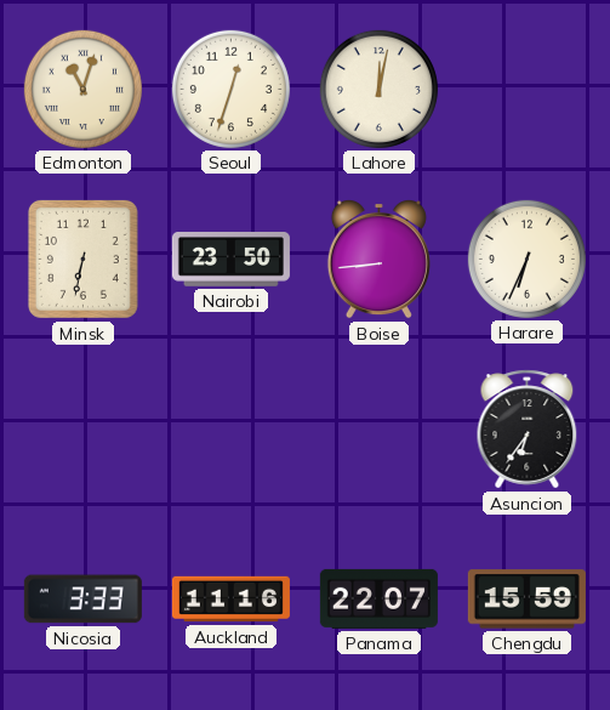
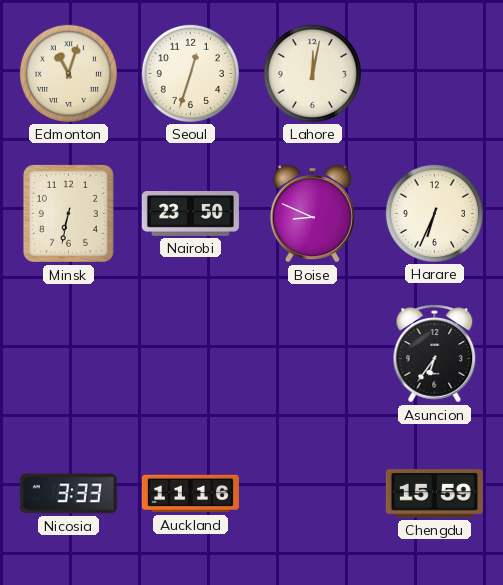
Boise: 8:44 -> 8:49
Panama: 22:07 -> none
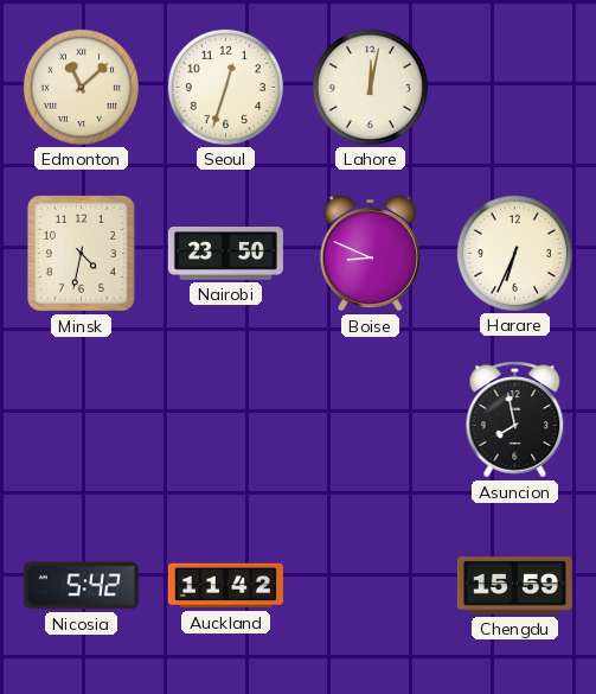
Edmonton: 11:03 -> 11:08
Minsk: 6:32 -> 4:32
Asuncion: 6:36 -> 7:58
Nicosia: 3:33 -> 5:42
Auckland: 11:16 -> 11:42
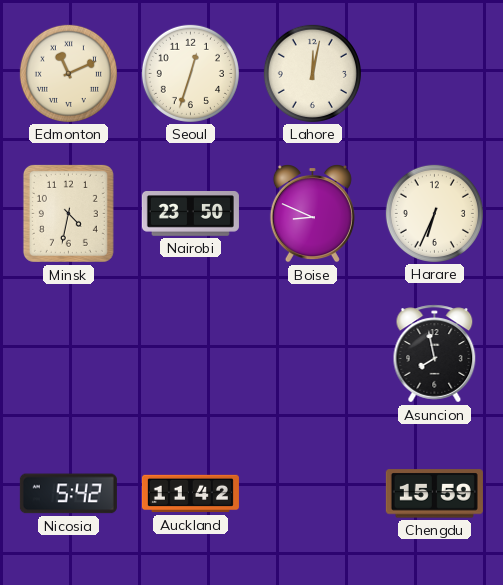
Edmonton: 11:08 -> 11:11
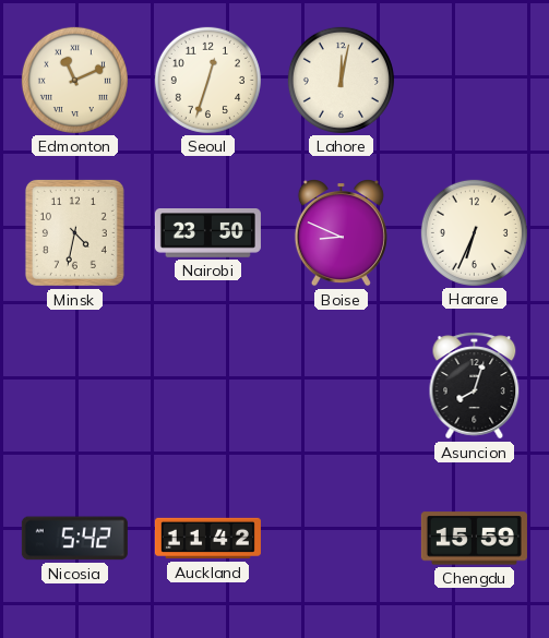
Asuncion: 7:58 -> 8:03
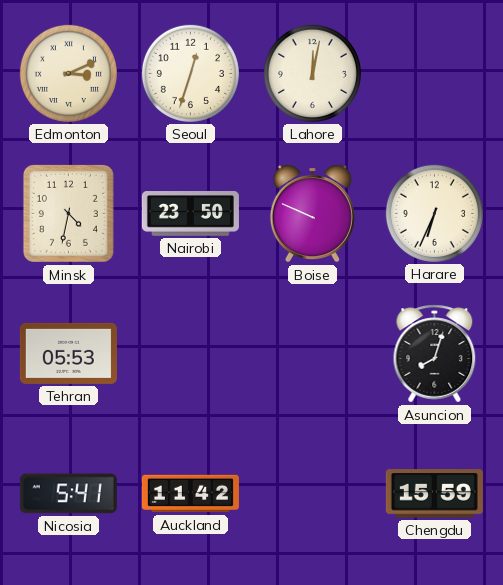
Edmonton: 11:11 -> 3:11
Boise: 8:49 -> 9:49
Tehran: none -> 05:53
Nicosia: 5:42 -> 5:41
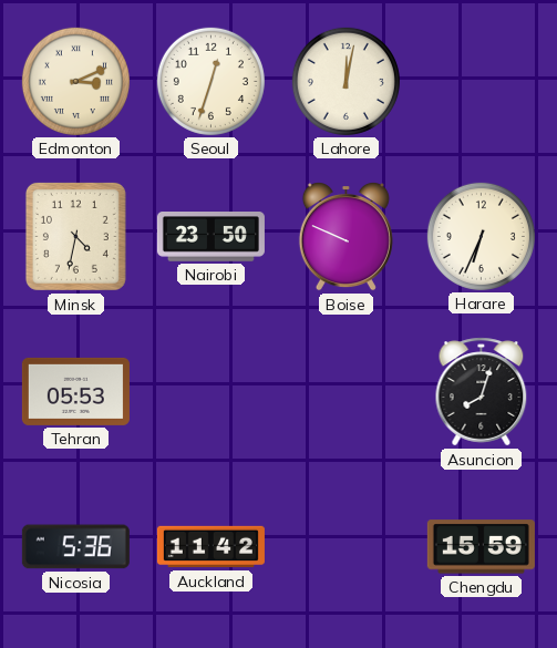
Nicosia: 5:41 -> 5:36
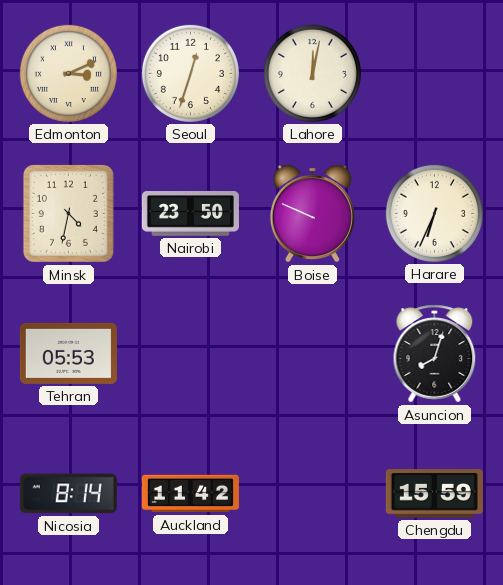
Nicosia: 5:36 -> 8:14
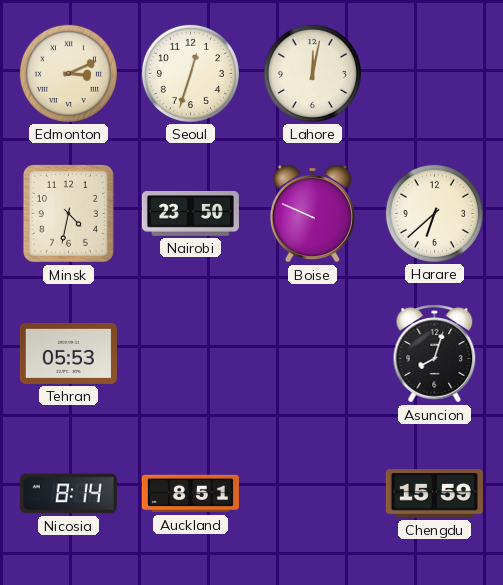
Harare: 6:34 -> 6:38
Auckland: 11:42 -> 8:51
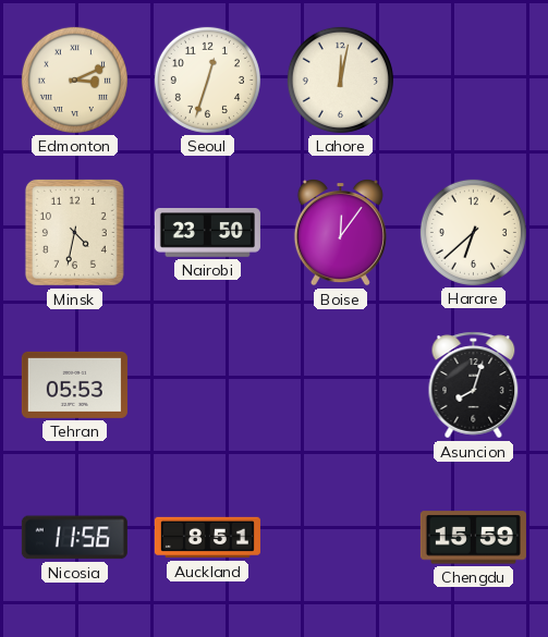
Boise: 9:49 -> 12:06
Nicosia: 8:14 -> 11:56
